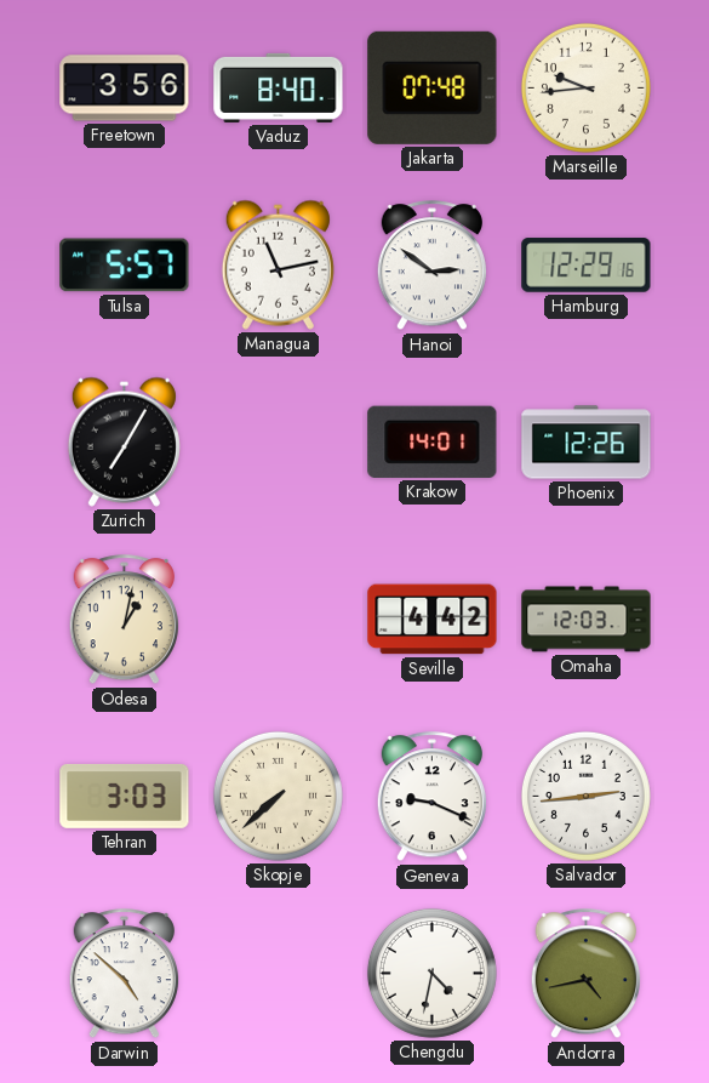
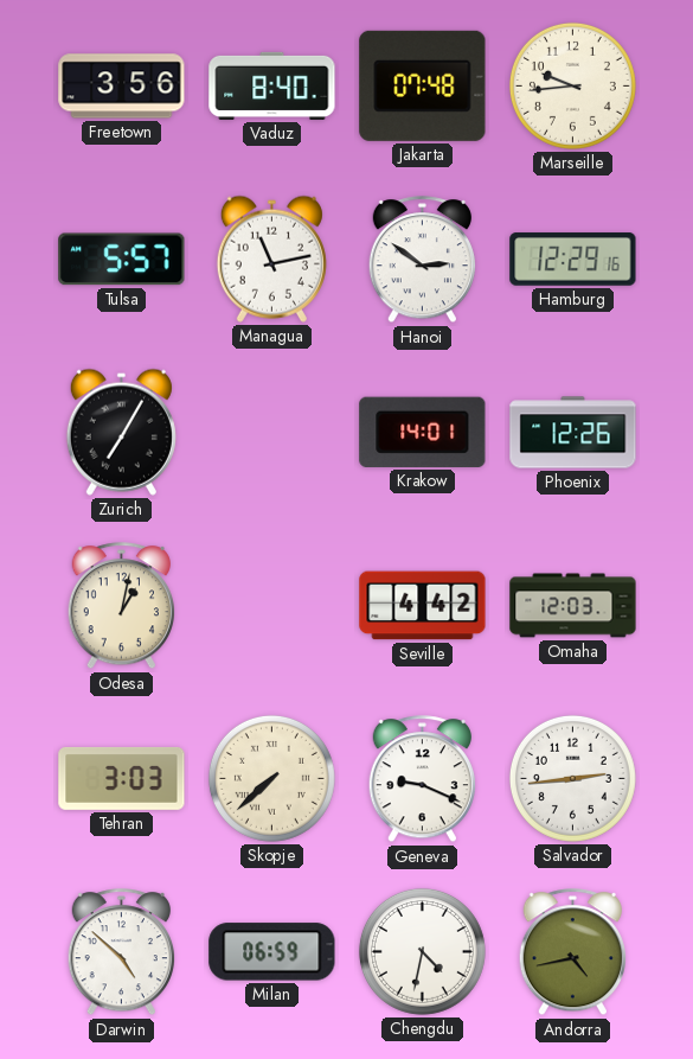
Milan: none -> 06:59
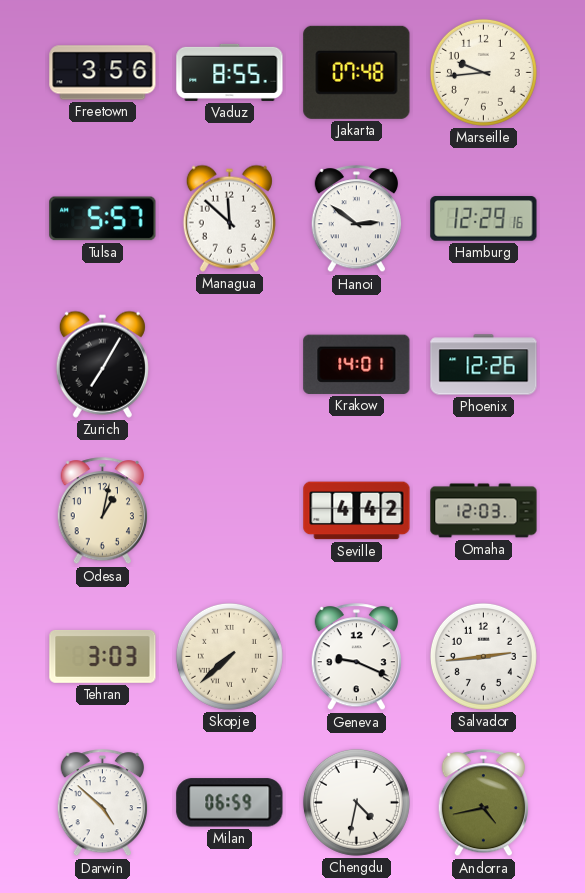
Vaduz: 8:40 -> 8:55
Managua: 11:13 -> 11:52
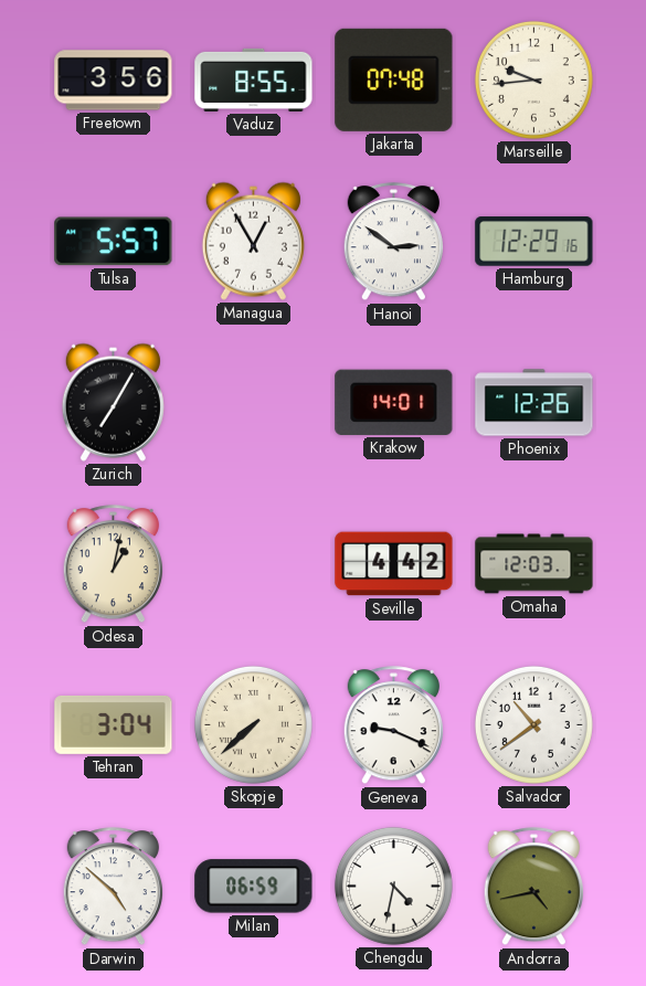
Managua: 11:52 -> 12:55
Tehran: 3:03 -> 3:04
Salvador: 2:44 -> 10:39
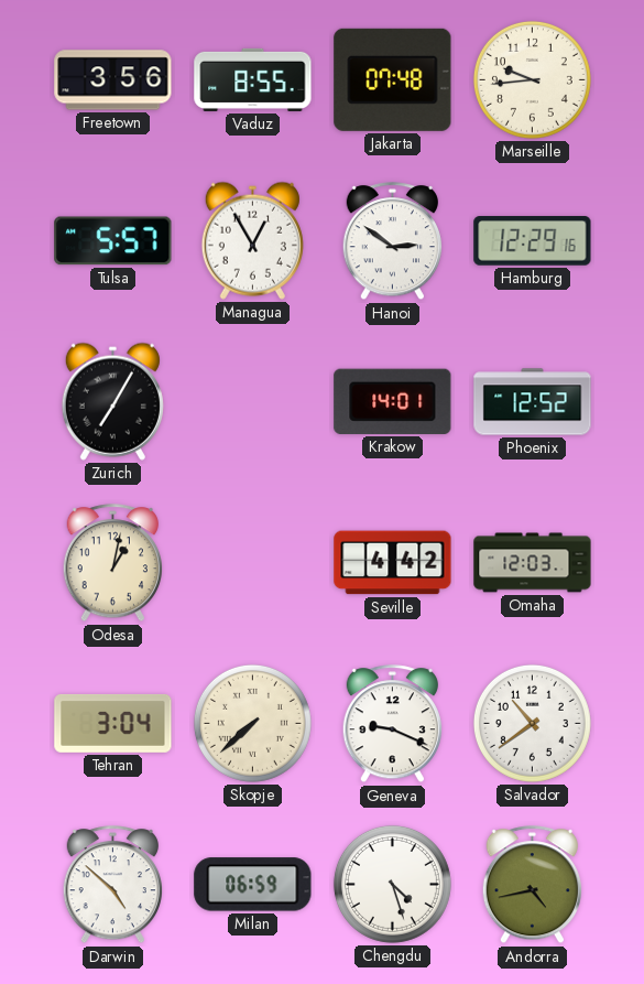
Phoenix: 12:26 -> 12:52
Chengdu: 4:32 -> 4:27
